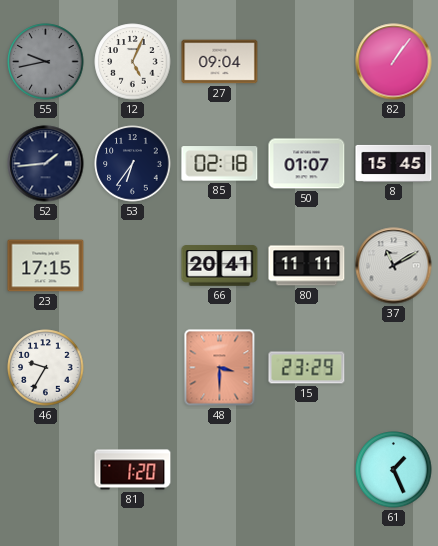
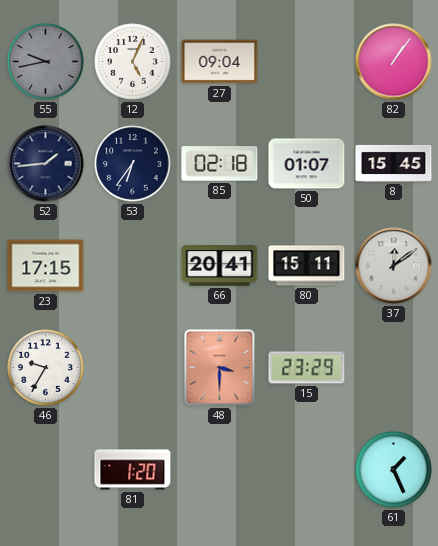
80: 11:11 -> 15:11
37: 11:10 -> 12:09
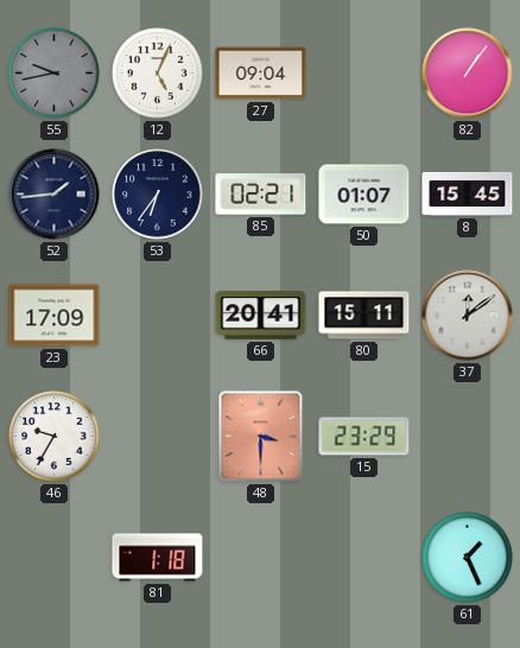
85: 02:18 -> 02:21
23: 17:15 -> 17:09
81: 1:20 -> 1:18
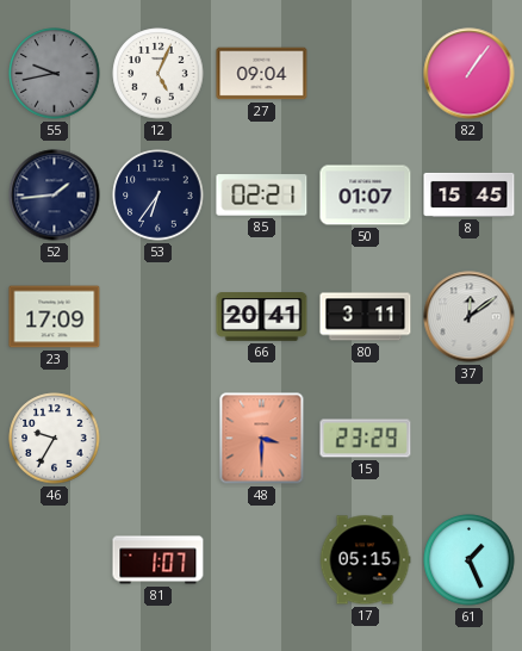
80: 15:11 -> 3:11
81: 1:18 -> 1:07
17: none -> 05:15
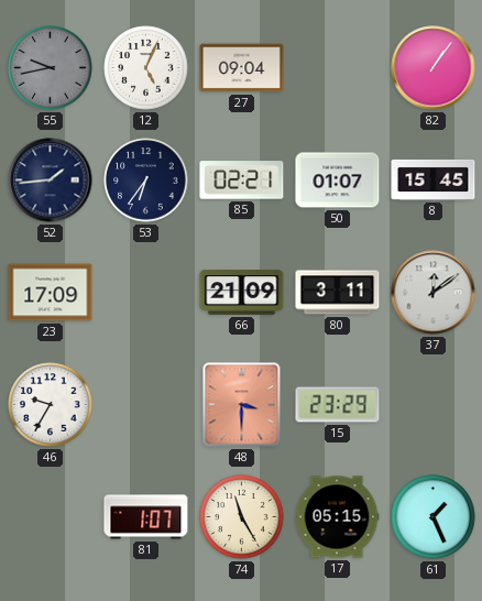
66: 20:41 -> 21:09
74: none -> 11:25
